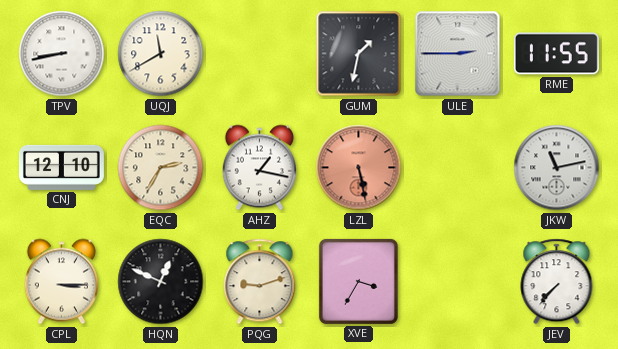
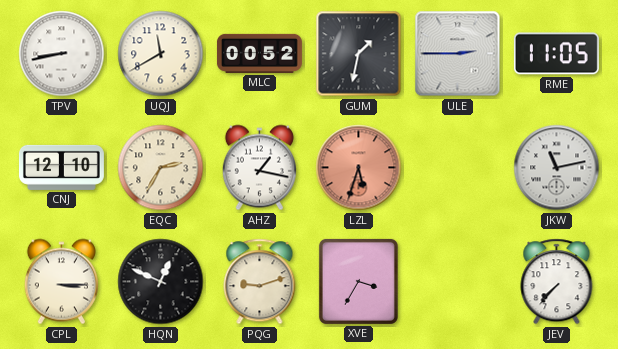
MLC: none -> 00:52
RME: 11:55 -> 11:05
LZL: 5:28 -> 5:33
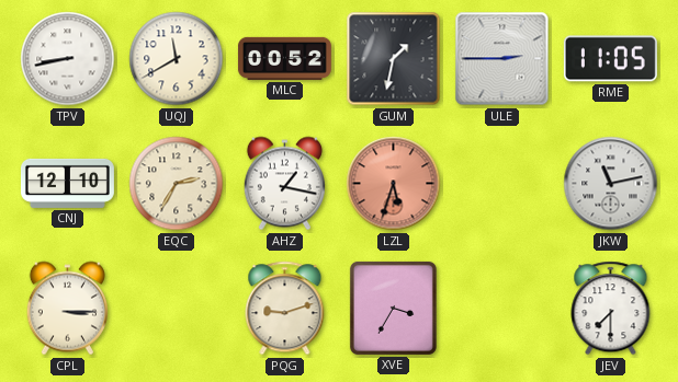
HQN: 12:49 -> none
JEV: 7:37 -> 7:30
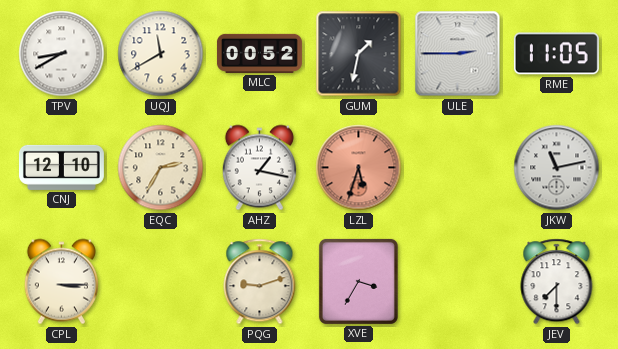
TPV: 8:43 -> 8:40
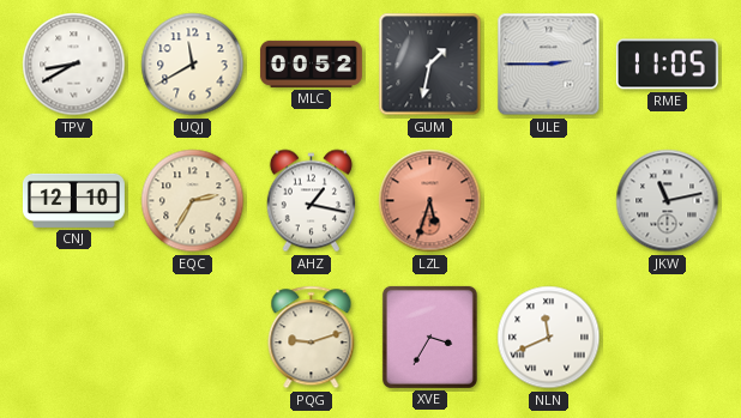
CPL: 3:15 -> none
NLN: none -> 11:41
JEV: 7:30 -> none
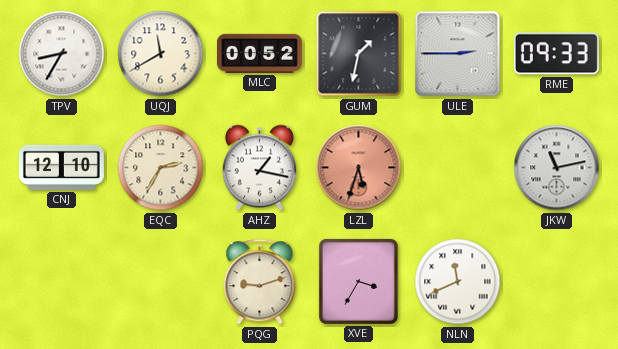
TPV: 8:40 -> 8:35
RME: 11:05 -> 09:33
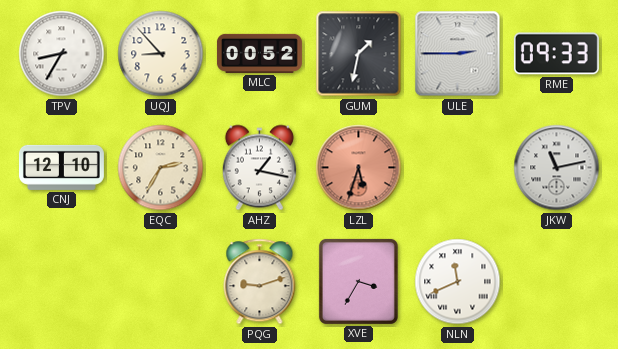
UQJ: 11:40 -> 8:53
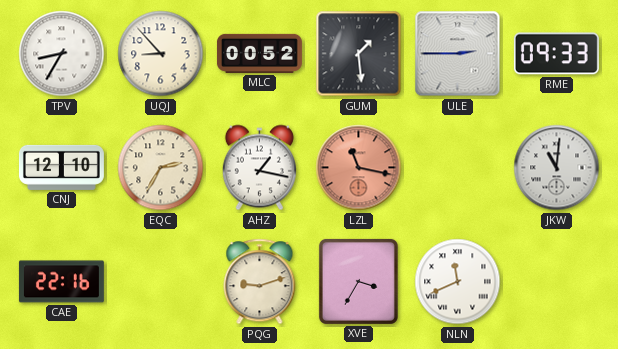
GUM: 1:32 -> 1:29
LZL: 5:33 -> 11:17
JKW: 11:13 -> 11:01
CAE: none -> 22:16
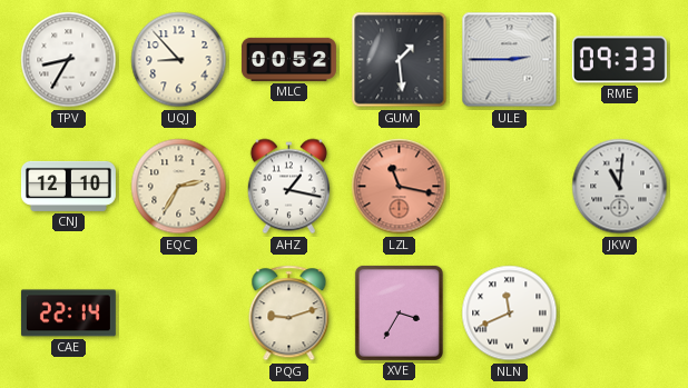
CAE: 22:16 -> 22:14
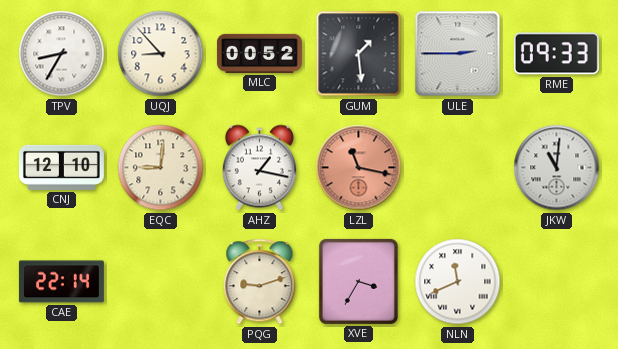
EQC: 2:35 -> 9:01
